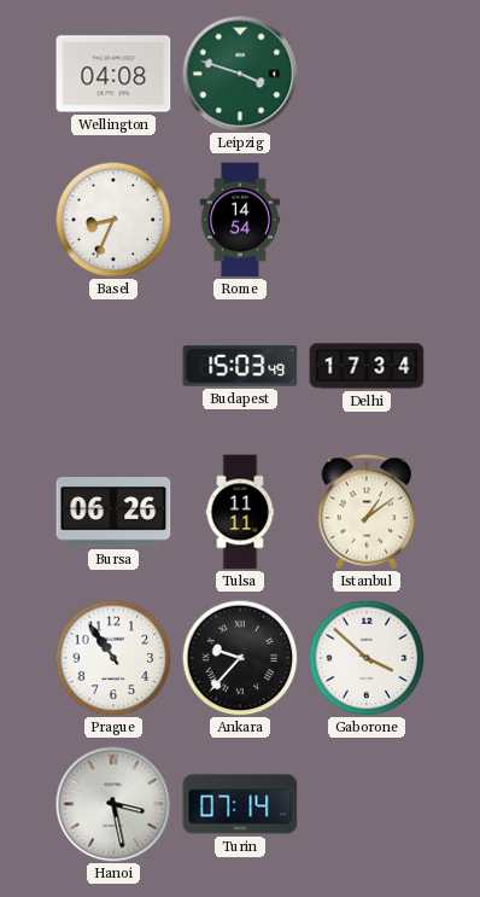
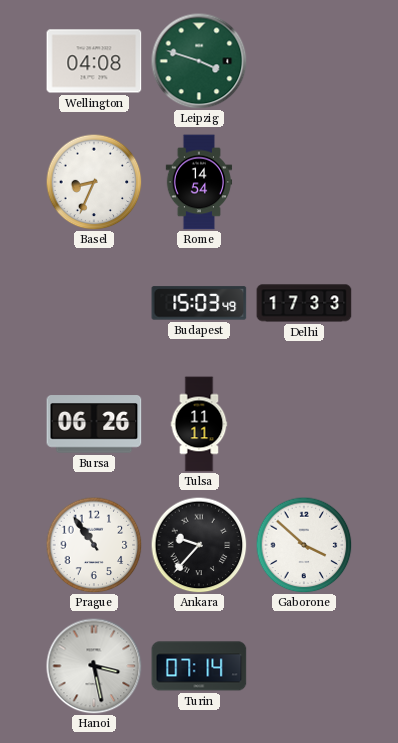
Delhi: 17:34 -> 17:33
Istanbul: 1:09 -> none
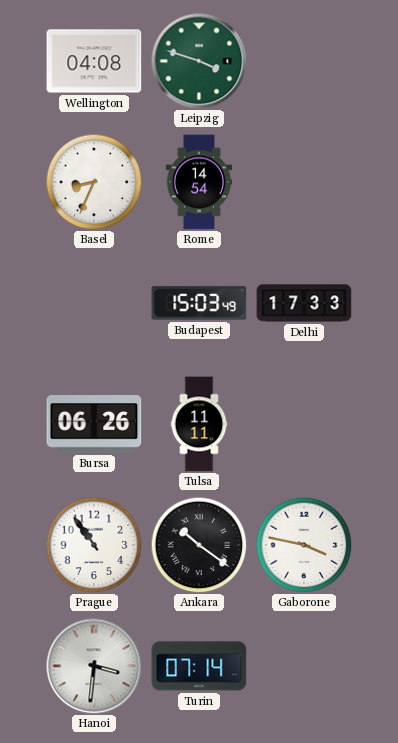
Ankara: 9:37 -> 10:21
Gaborone: 3:52 -> 3:47
Hanoi: 3:28 -> 3:31
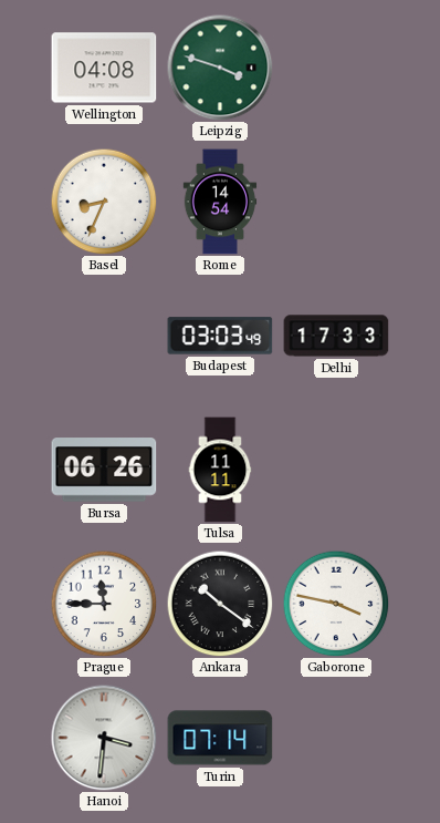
Budapest: 15:03 -> 03:03
Prague: 10:54 -> 11:45
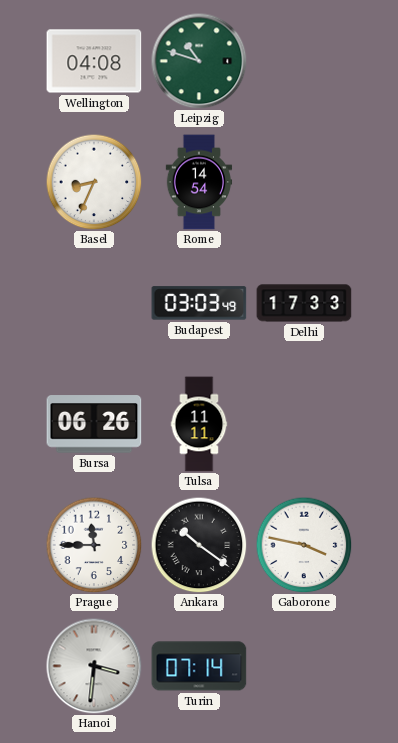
Leipzig: 3:48 -> 10:48
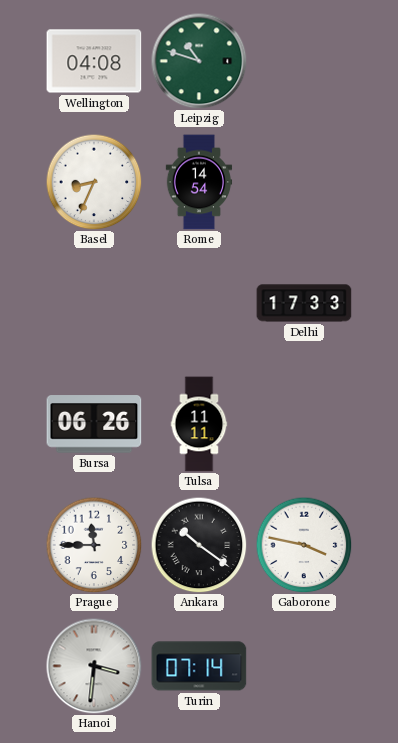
Budapest: 03:03 -> none
